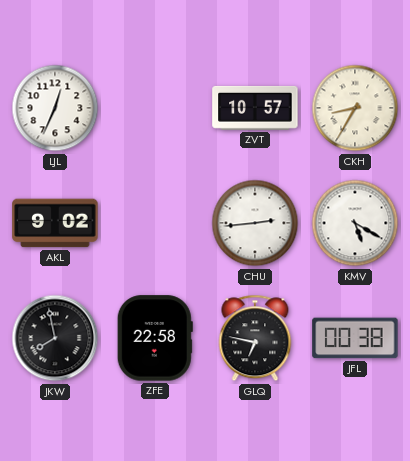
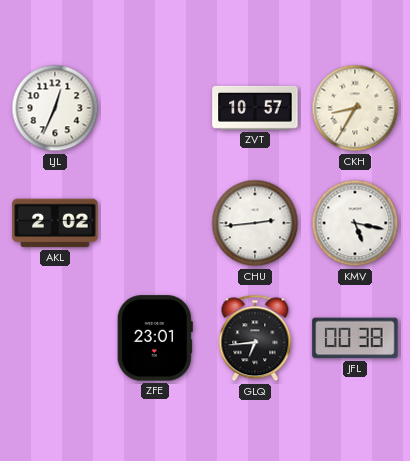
AKL: 9:02 -> 2:02
KMV: 5:20 -> 5:17
JKW: 7:58 -> none
ZFE: 22:58 -> 23:01
GLQ: 6:47 -> 6:44
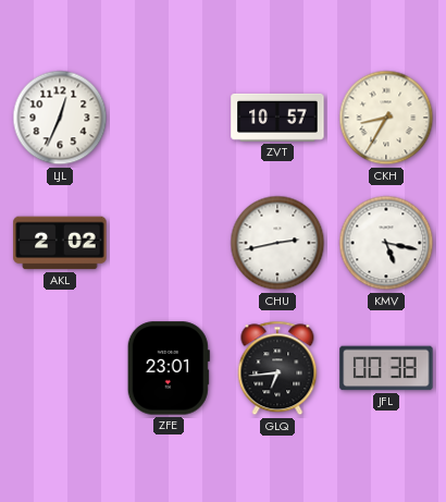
CHU: 2:44 -> 2:43
